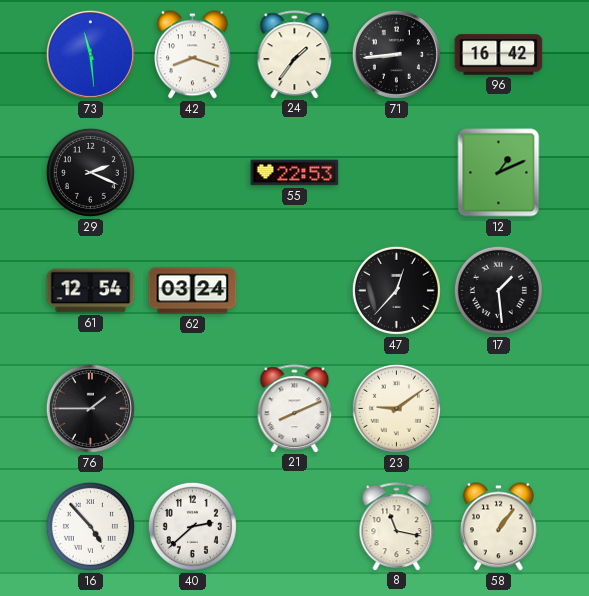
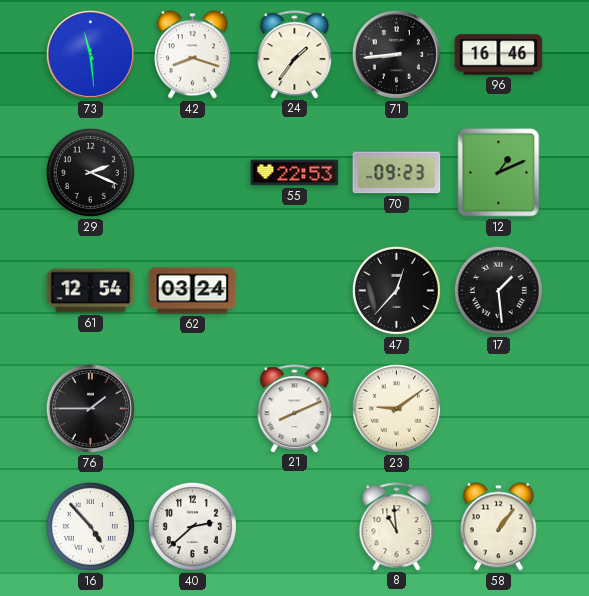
96: 16:42 -> 16:46
70: none -> 09:23
8: 11:17 -> 10:59
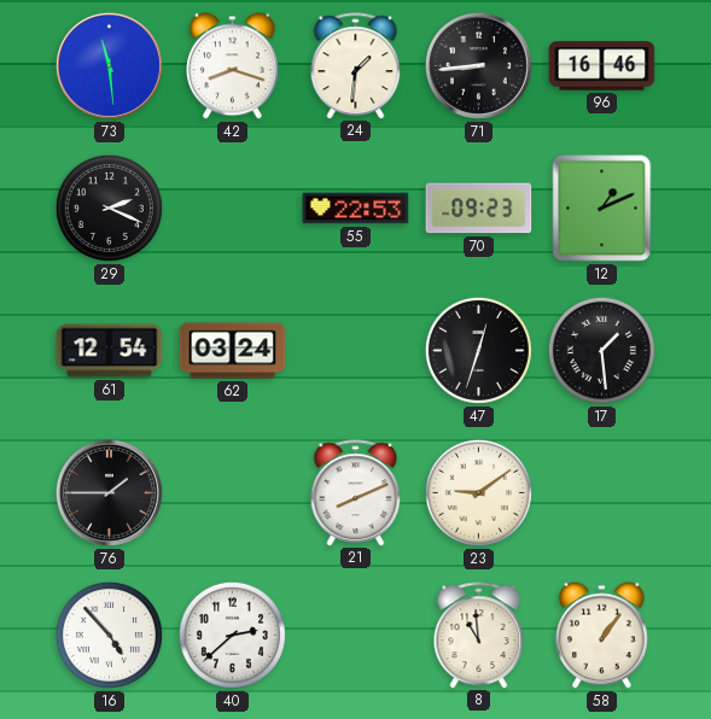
24: 1:36 -> 1:31
47: 12:37 -> 12:33
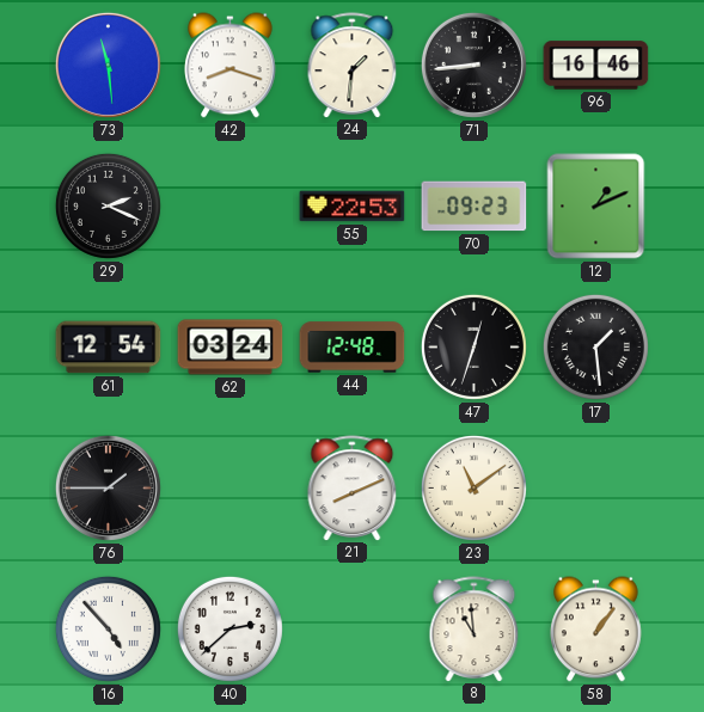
44: none -> 12:48
23: 9:09 -> 11:09
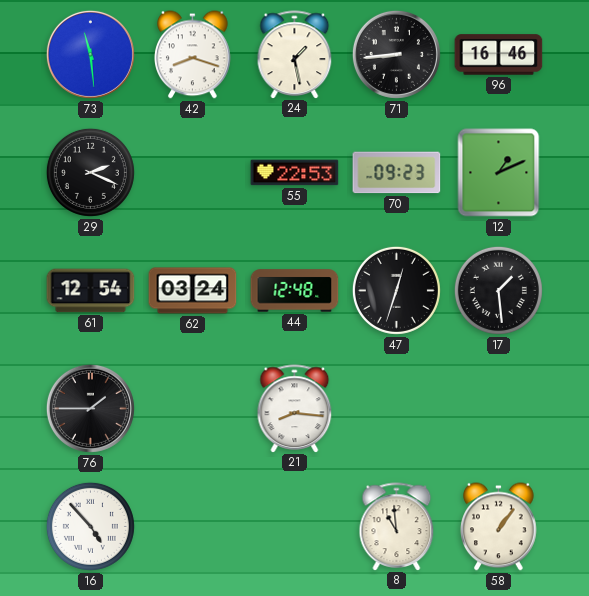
24: 1:31 -> 1:28
21: 8:11 -> 8:16
23: 11:09 -> none
40: 2:38 -> none
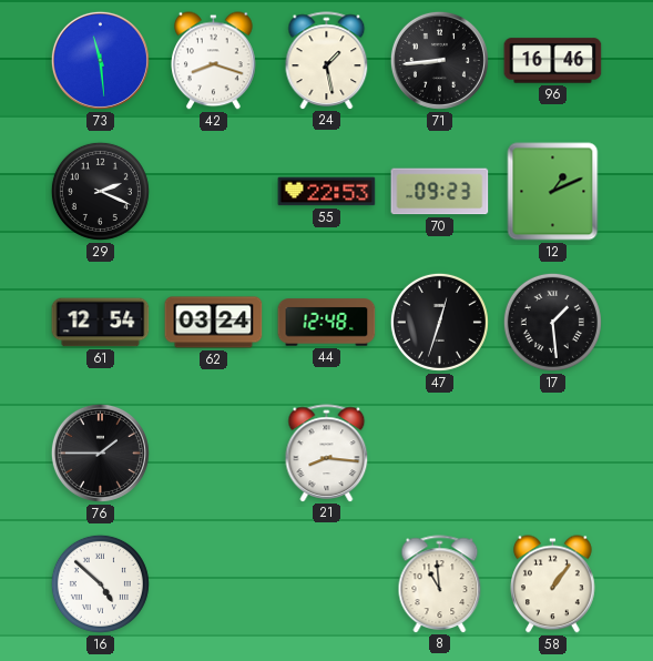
16: 4:53 -> 4:52
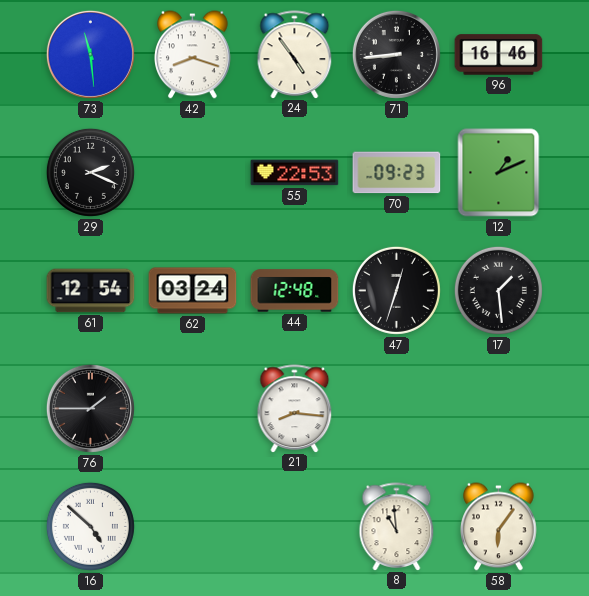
24: 1:28 -> 4:54
58: 1:06 -> 6:06
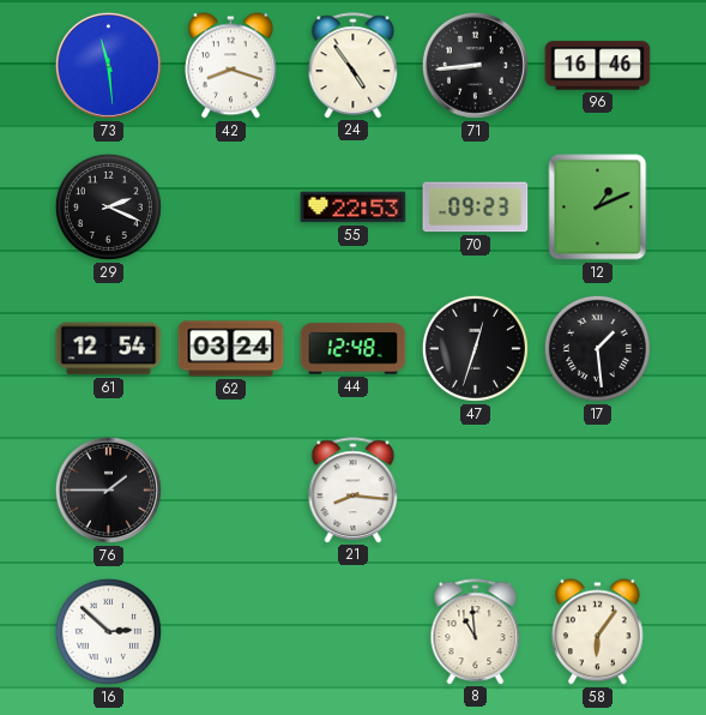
16: 4:52 -> 2:52
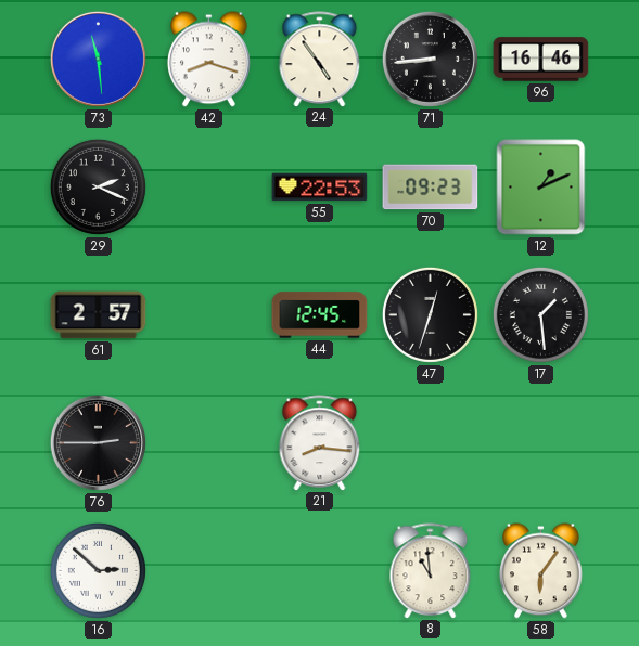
61: 12:54 -> 2:57
62: 03:24 -> none
44: 12:48 -> 12:45
76: 1:45 -> 2:45
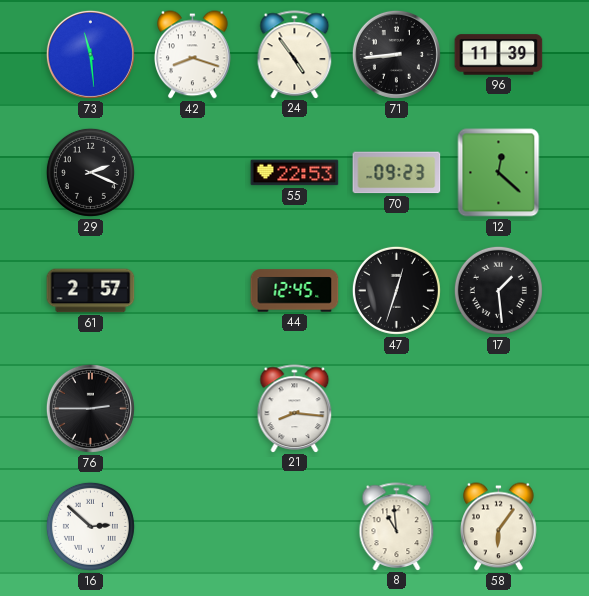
96: 16:46 -> 11:39
12: 1:11 -> 12:22
